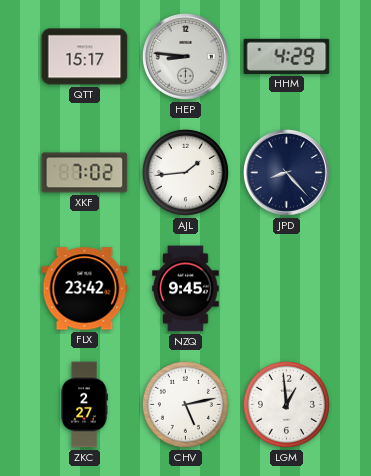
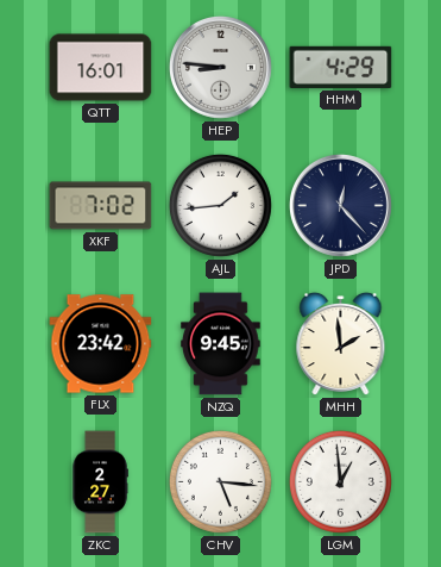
QTT: 15:17 -> 16:01
JPD: 8:23 -> 12:23
MHH: none -> 1:59
CHV: 5:13 -> 5:16
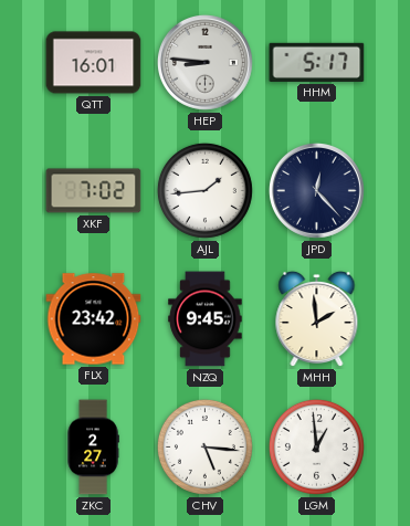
HHM: 4:29 -> 5:17
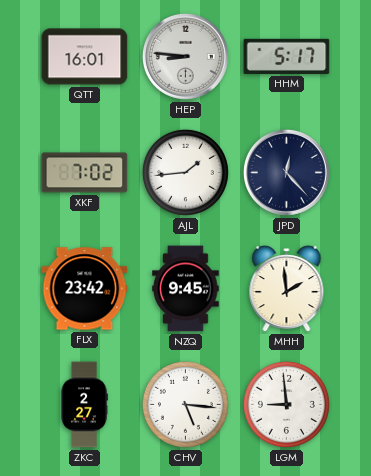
LGM: 12:59 -> 8:59
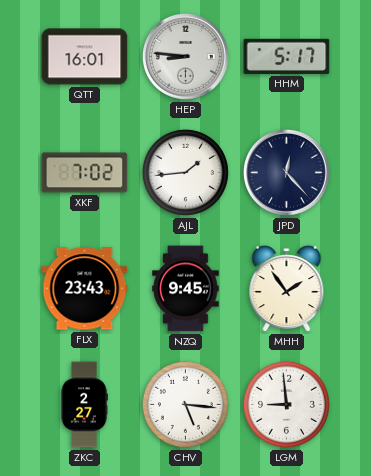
FLX: 23:42 -> 23:43
MHH: 1:59 -> 1:54
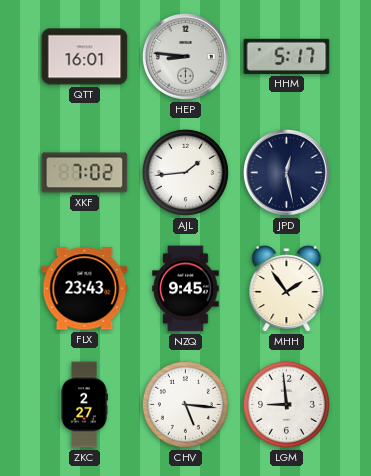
JPD: 12:23 -> 12:28
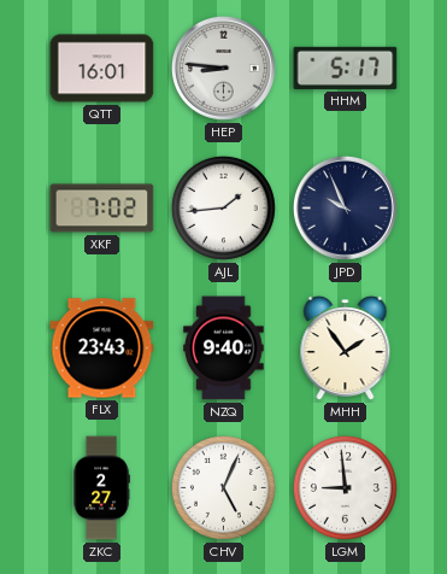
JPD: 12:28 -> 9:56
NZQ: 9:45 -> 9:40
CHV: 5:16 -> 5:04
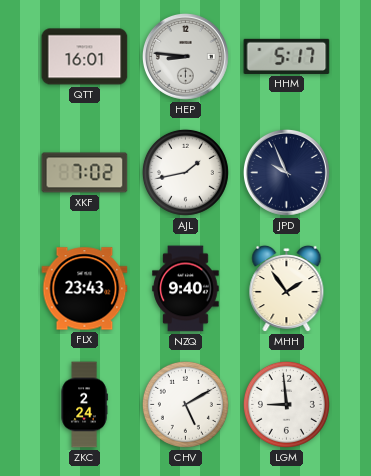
AJL: 1:44 -> 1:43
ZKC: 2:27 -> 2:24
CHV: 5:04 -> 5:10
